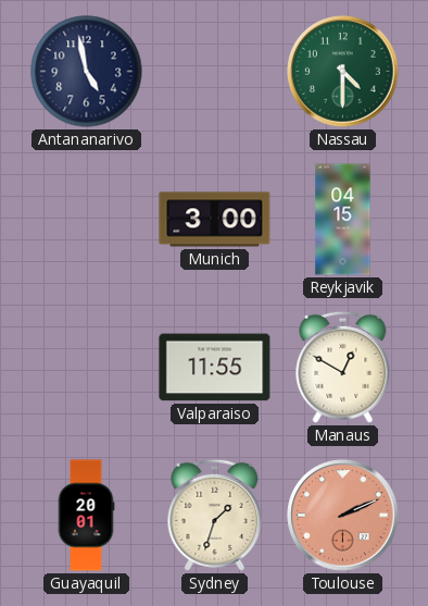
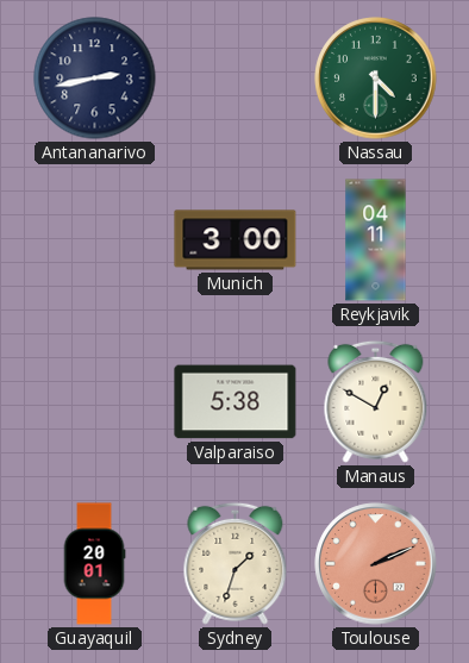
Antananarivo: 4:58 -> 2:43
Reykjavik: 04:15 -> 04:11
Valparaiso: 11:55 -> 5:38
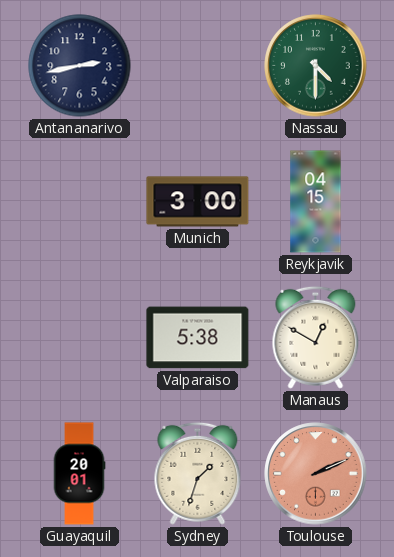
Reykjavik: 04:11 -> 04:15
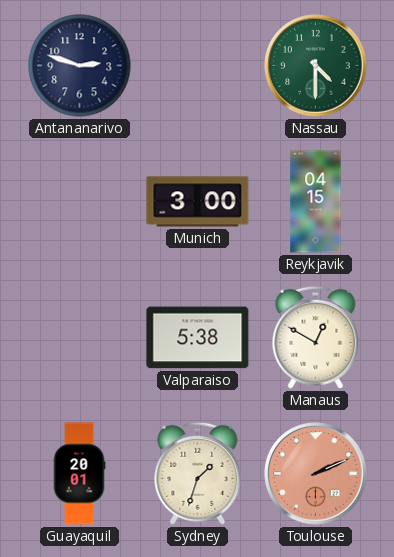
Antananarivo: 2:43 -> 2:48
